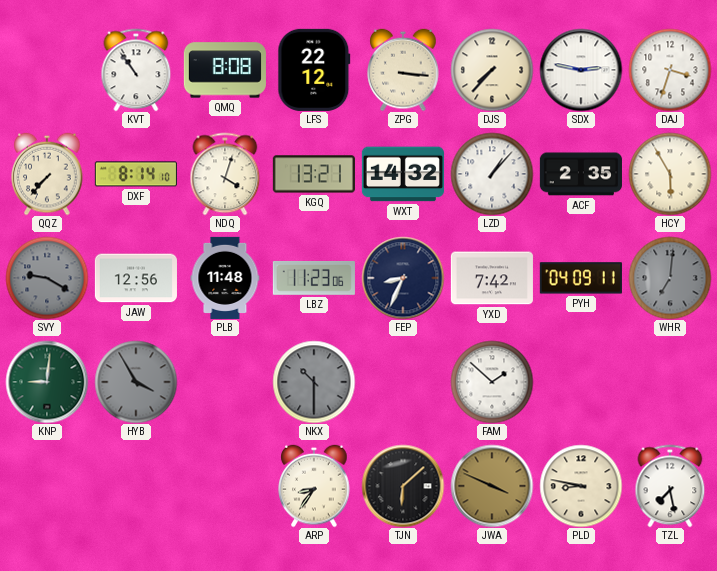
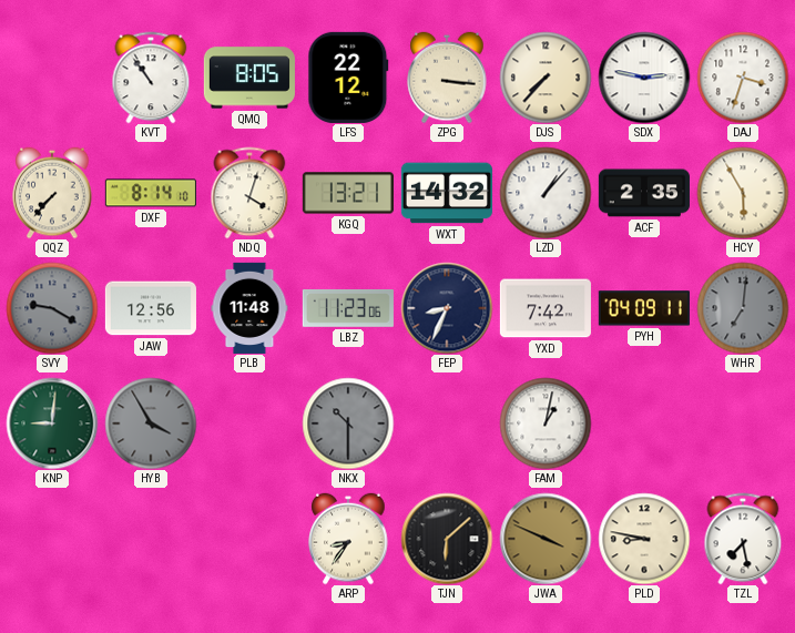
QMQ: 8:08 -> 8:05
FAM: 1:52 -> 1:02
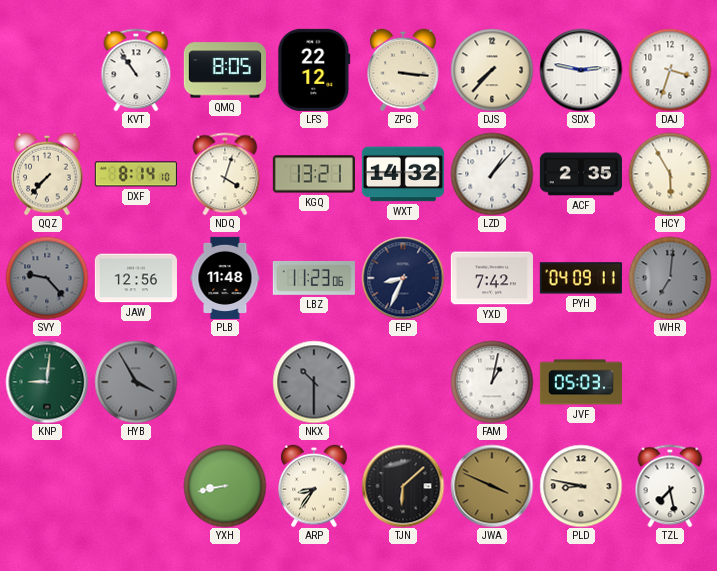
SVY: 9:20 -> 9:23
JVF: none -> 05:03
YXH: none -> 8:43
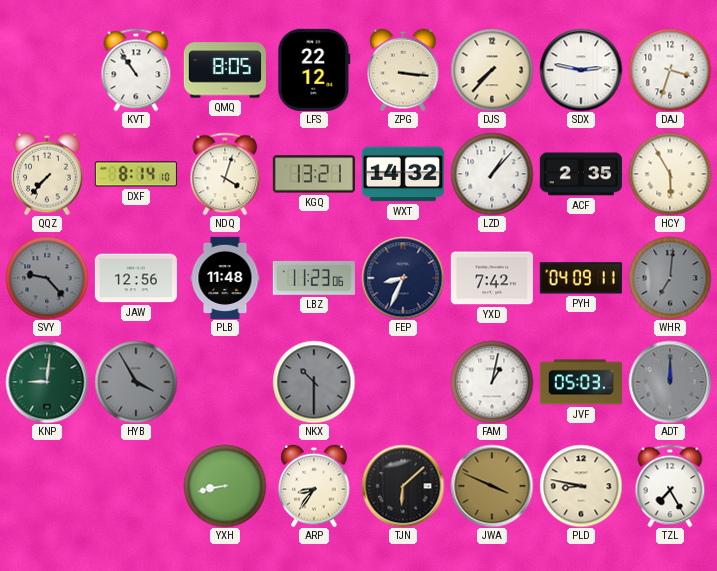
ADT: none -> 12:00
TZL: 7:28 -> 7:25
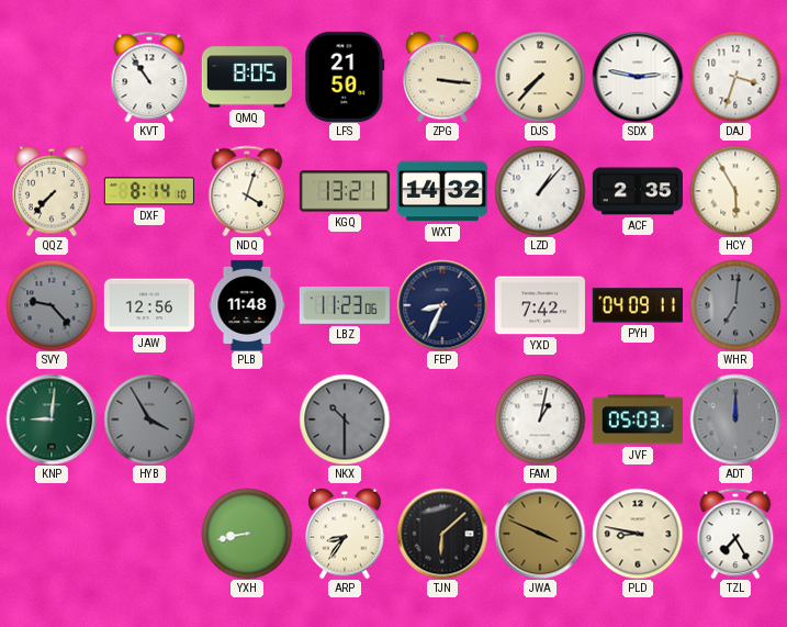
LFS: 22:12 -> 21:50
